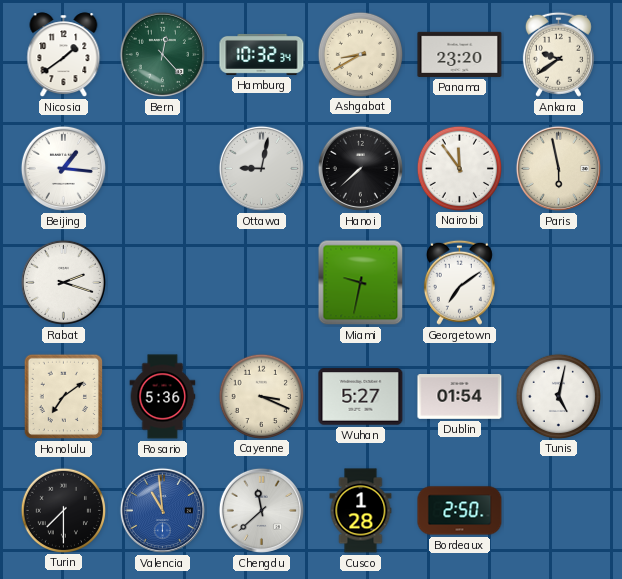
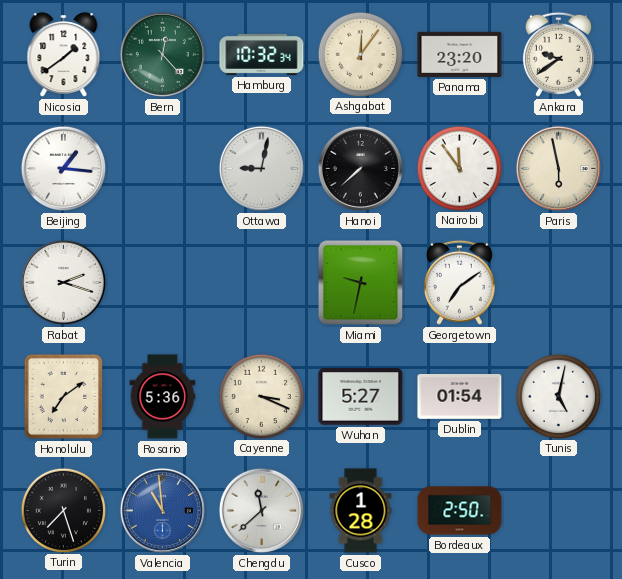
Ashgabat: 8:40 -> 12:06
Turin: 7:30 -> 7:27
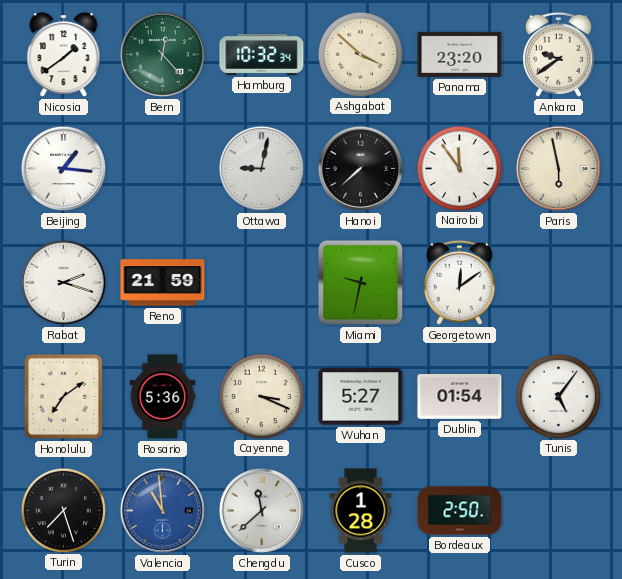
Ashgabat: 12:06 -> 3:52
Reno: none -> 21:59
Georgetown: 7:09 -> 12:09
Tunis: 5:02 -> 5:06
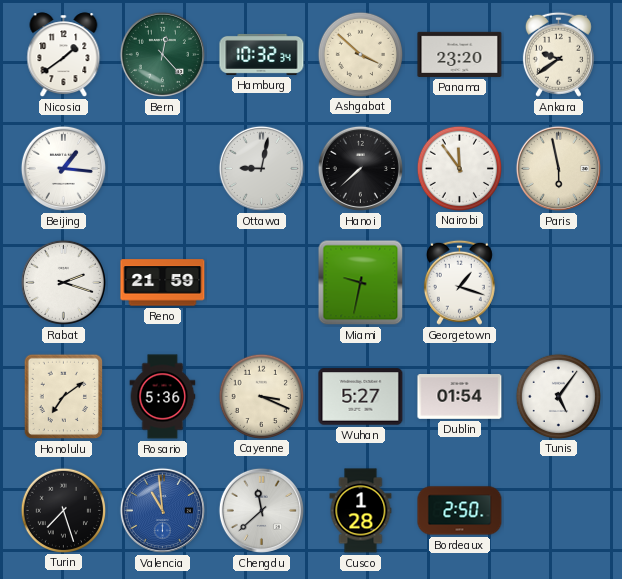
Georgetown: 12:09 -> 1:18
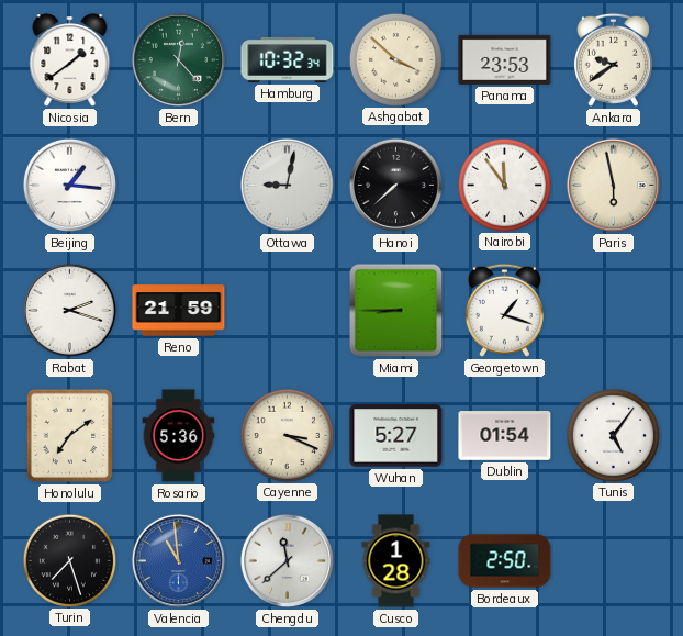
Panama: 23:20 -> 23:53
Miami: 9:32 -> 8:45
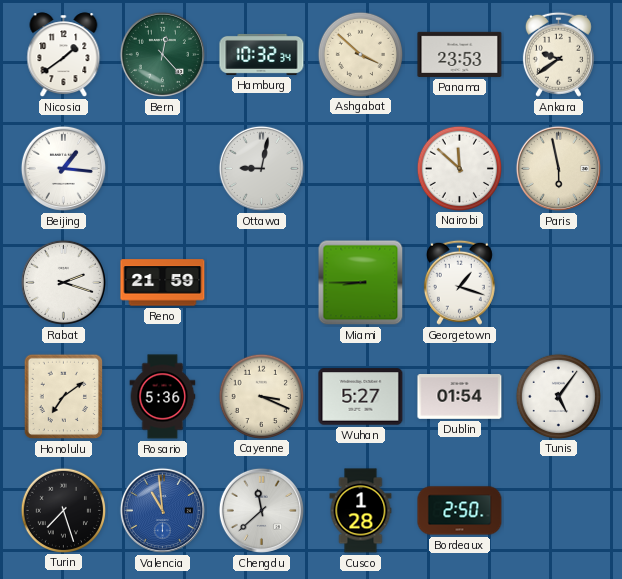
Hanoi: 7:38 -> none
Nairobi: 11:54 -> 11:52
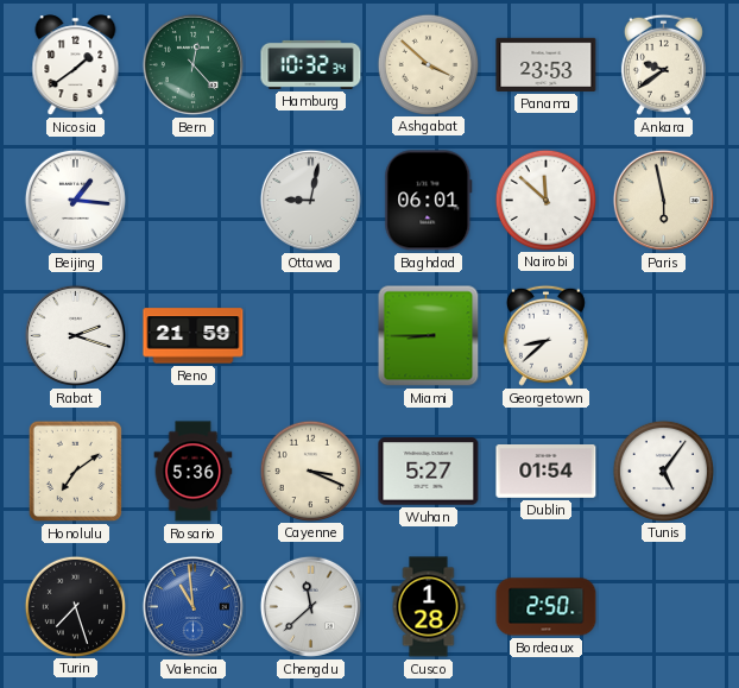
Baghdad: none -> 06:01
Georgetown: 1:18 -> 8:38
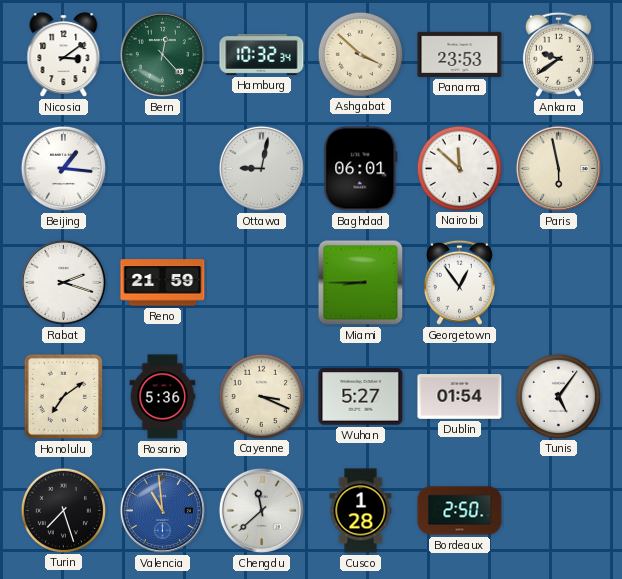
Nicosia: 1:39 -> 3:09
Georgetown: 8:38 -> 12:54
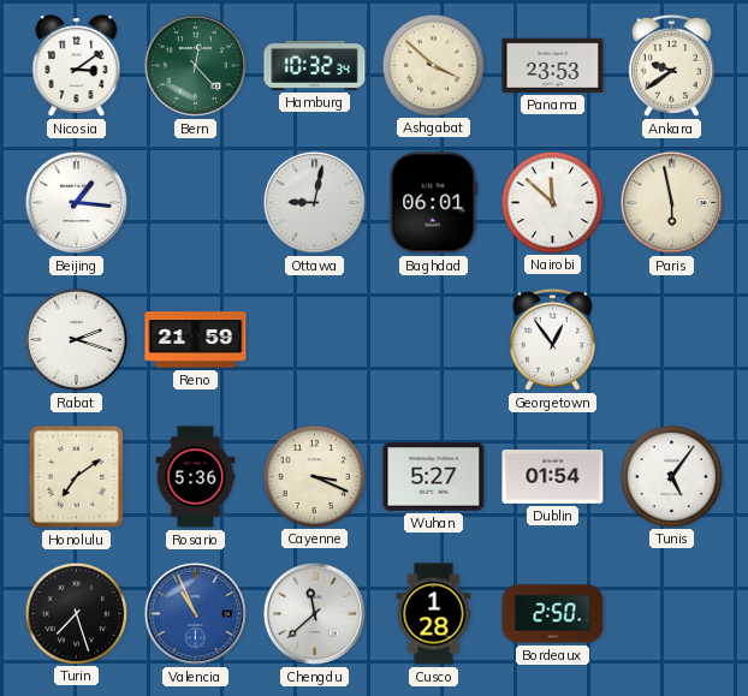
Miami: 8:45 -> none
Valencia: 10:59 -> 10:56
